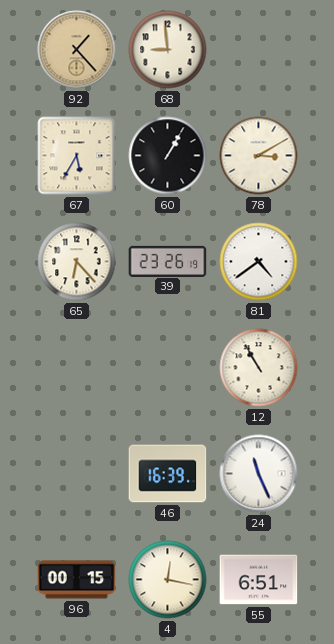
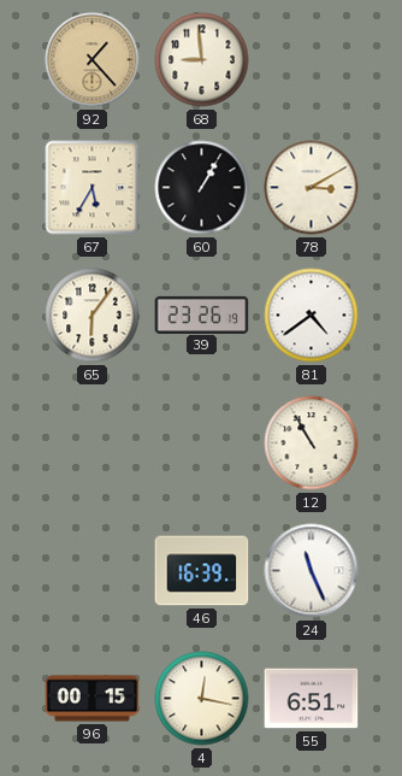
65: 6:23 -> 6:06
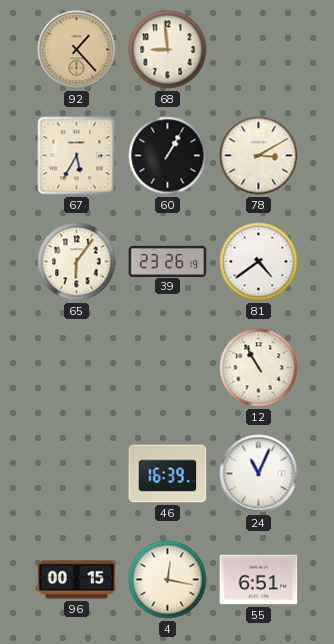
24: 11:26 -> 11:04
